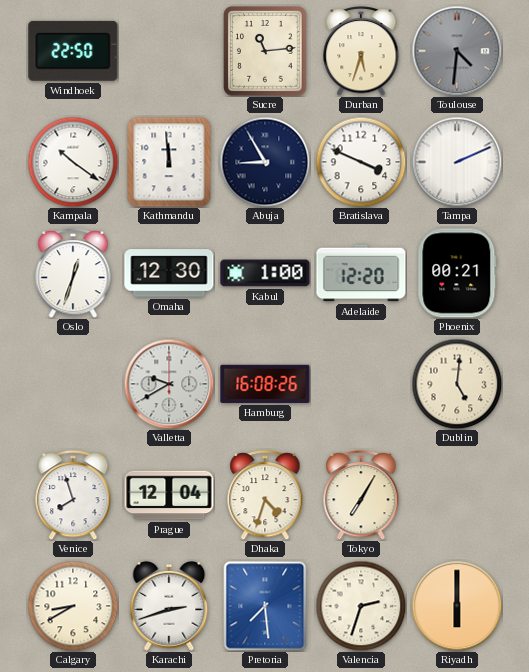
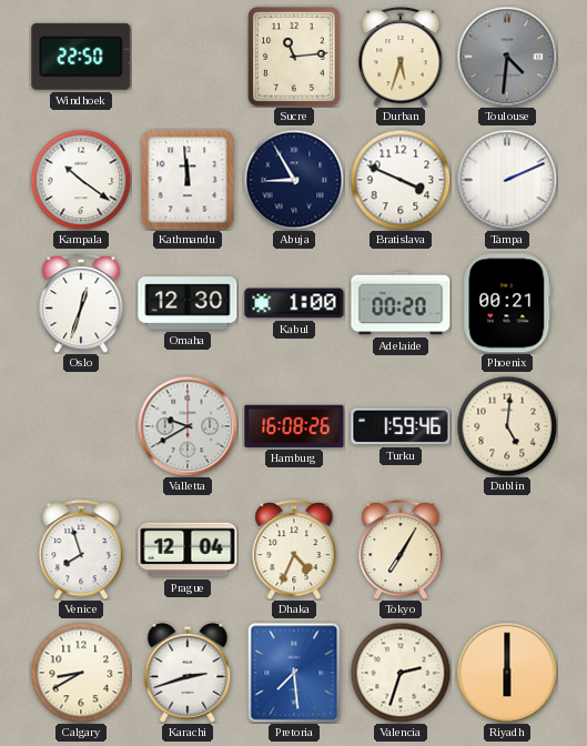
Adelaide: 12:20 -> 00:20
Turku: none -> 1:59
Dhaka: 4:33 -> 4:34
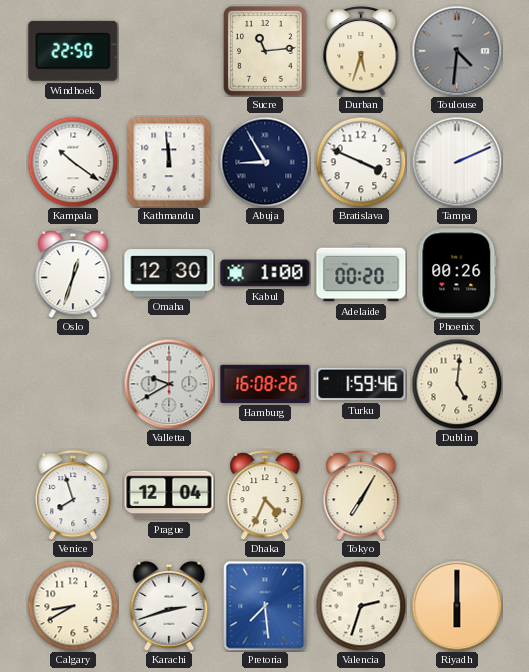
Phoenix: 00:21 -> 00:26
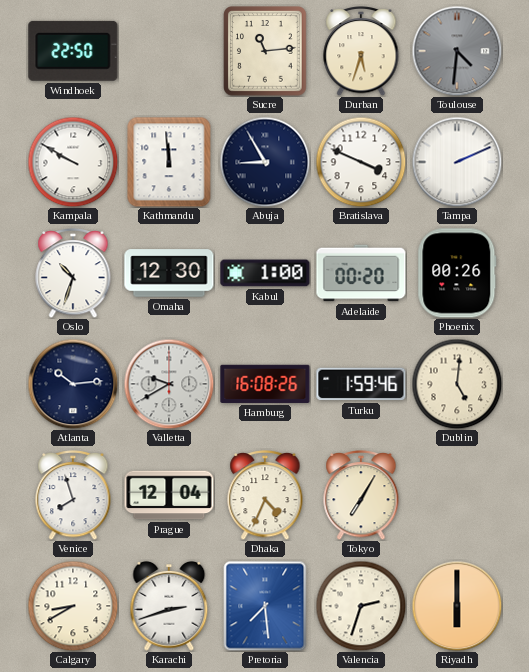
Kampala: 10:21 -> 9:50
Oslo: 12:33 -> 10:33
Atlanta: none -> 10:14
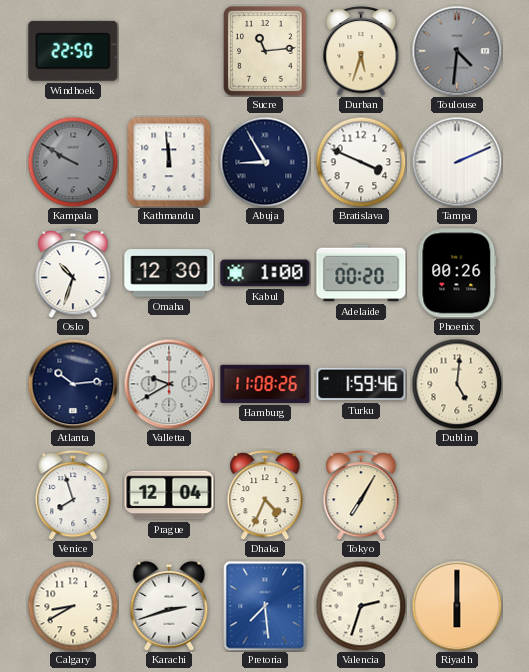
Kampala dial: white -> grey
Hamburg: 16:08 -> 11:08
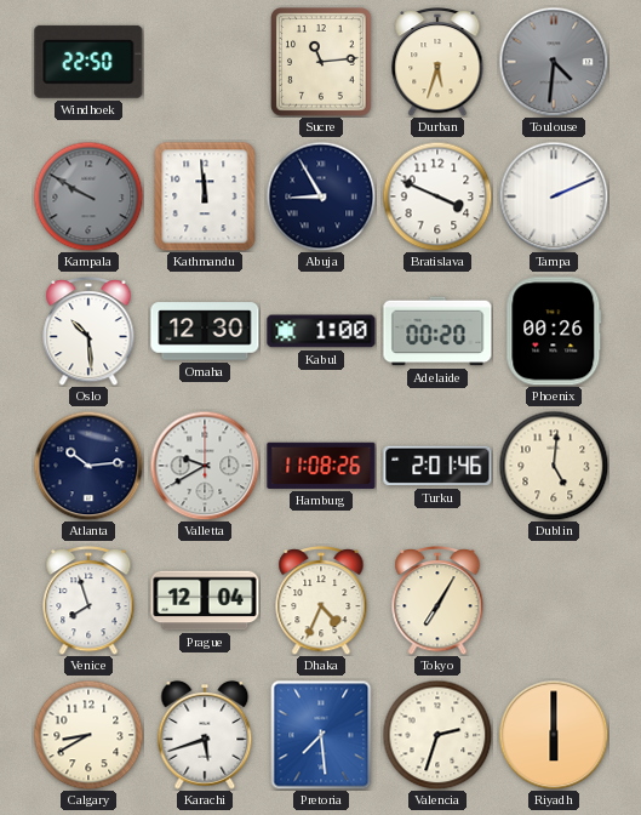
Oslo: 10:33 -> 10:29
Turku: 1:59 -> 2:01
Karachi: 2:42 -> 5:42
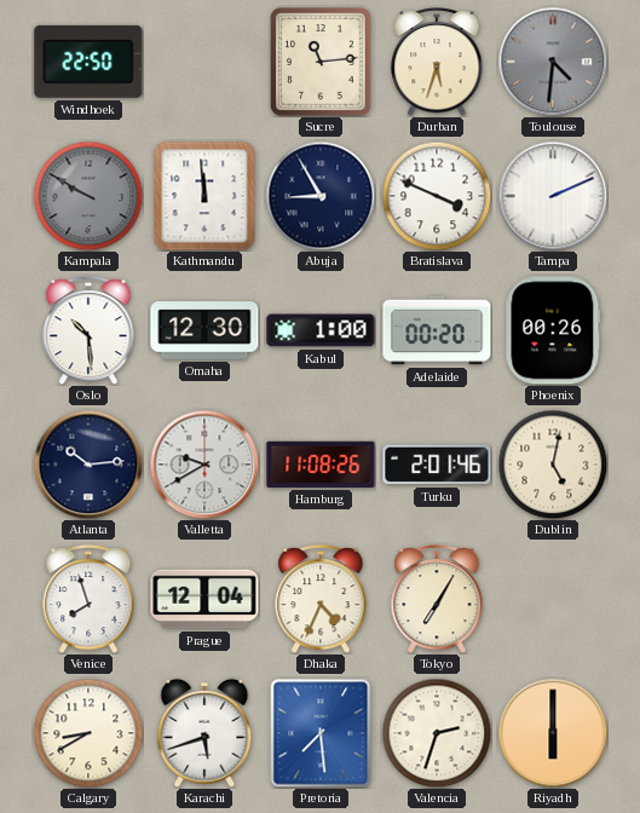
Dublin: 5:01 -> 5:02
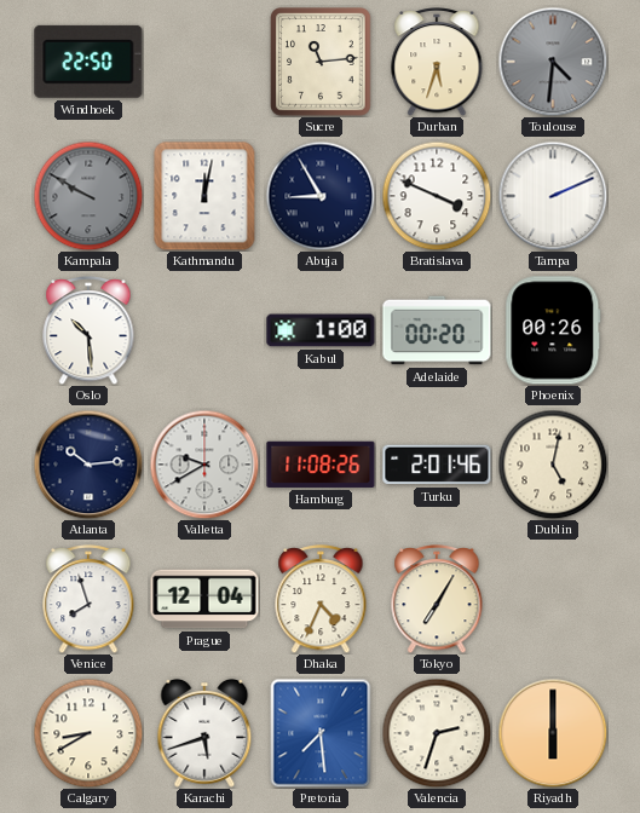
Kathmandu: 11:59 -> 12:02
Omaha: 12:30 -> none
